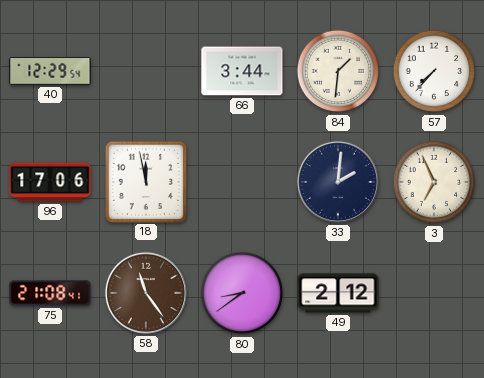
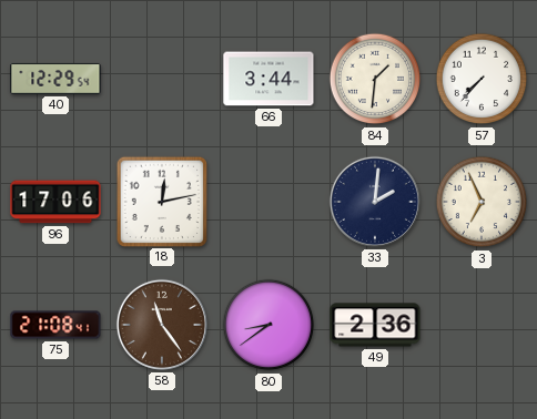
18: 11:58 -> 12:13
49: 2:12 -> 2:36
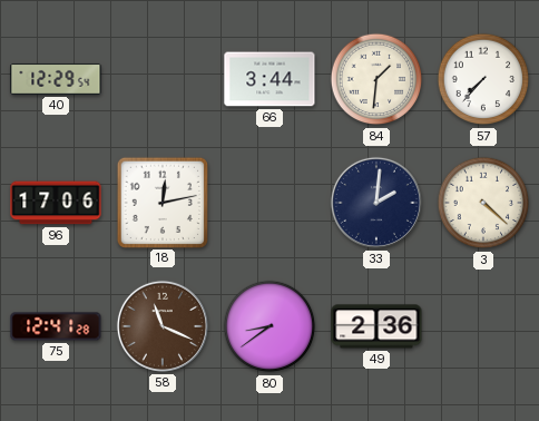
3: 6:56 -> 4:22
75: 21:08 -> 12:41
58: 11:24 -> 11:19
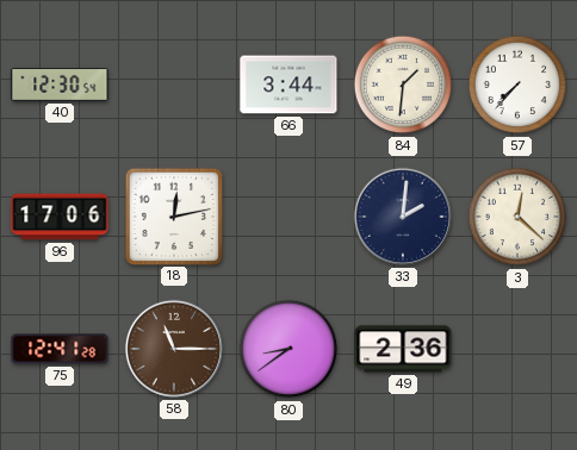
40: 12:29 -> 12:30
3: 4:22 -> 12:22
58: 11:19 -> 11:15
